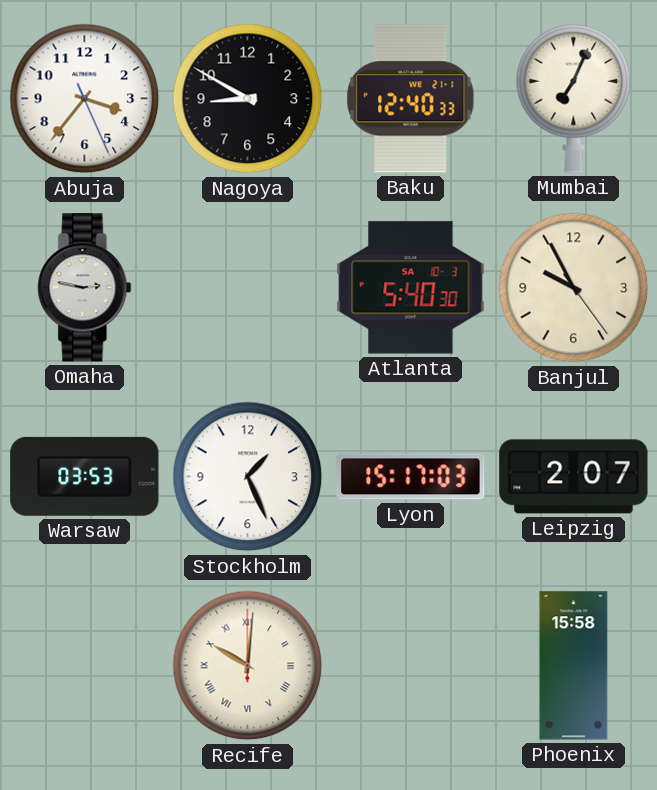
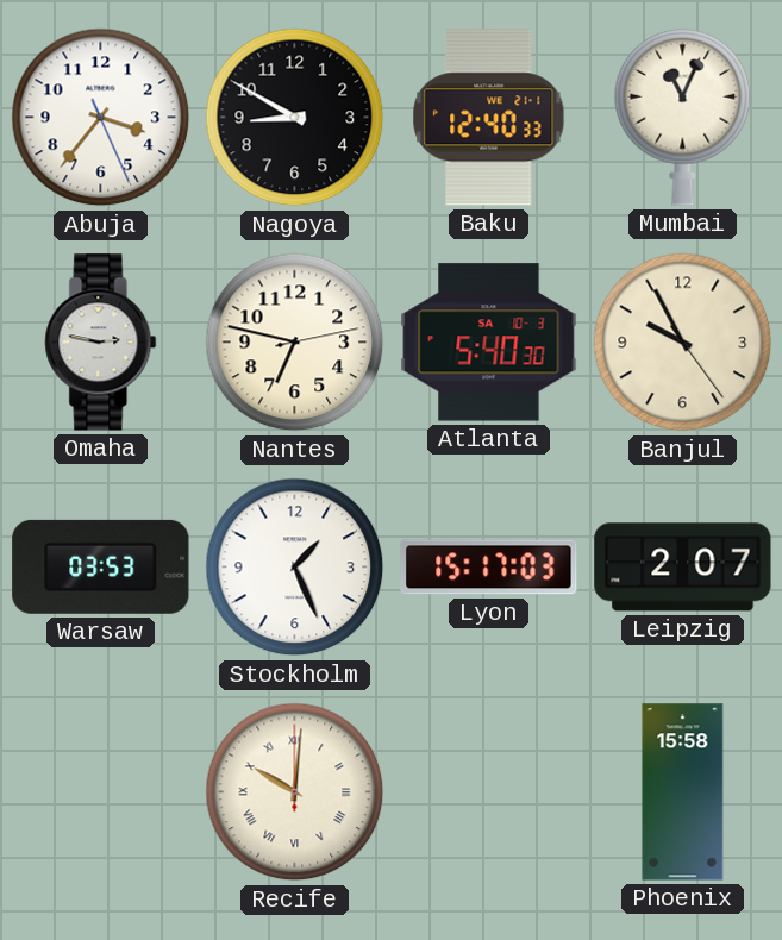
Mumbai: 7:04 -> 11:04
Nantes: none -> 6:47
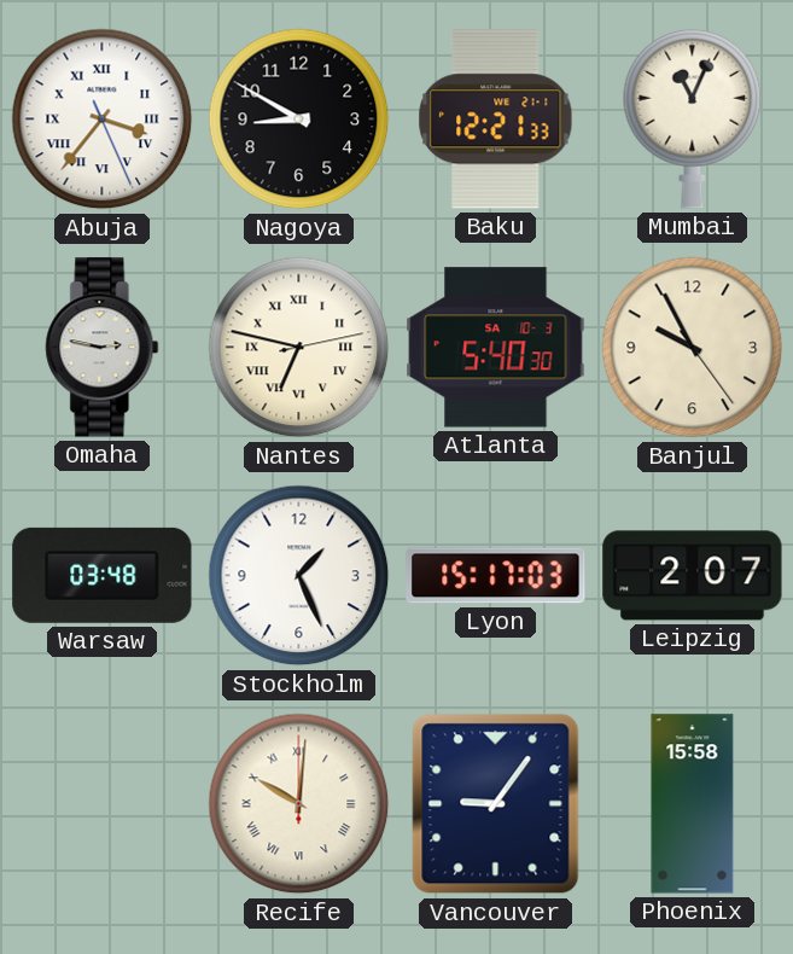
Abuja numerals: Arabic -> Roman
Baku: 12:40 -> 12:21
Nantes numerals: Arabic -> Roman
Warsaw: 03:53 -> 03:48
Vancouver: none -> 9:06
